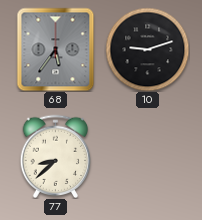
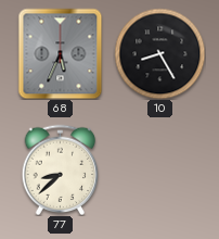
68: 5:36 -> 5:34
10: 9:12 -> 8:25
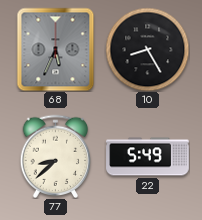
22: none -> 5:49
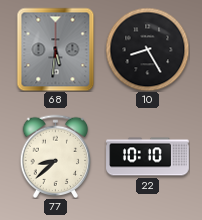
68: 5:34 -> 5:31
22: 5:49 -> 10:10
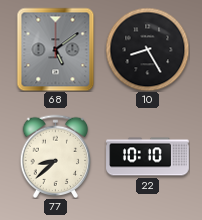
68: 5:31 -> 5:09
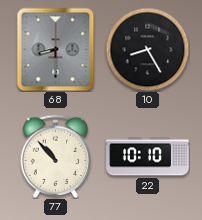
68: 5:09 -> 8:30
77: 8:38 -> 10:53
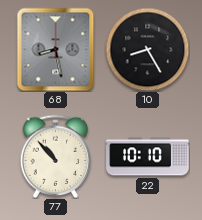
68: 8:30 -> 8:28
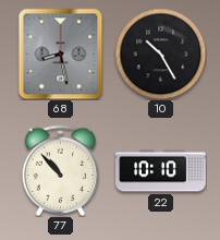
10: 8:25 -> 10:25
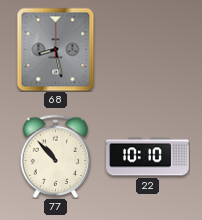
10: 10:25 -> none
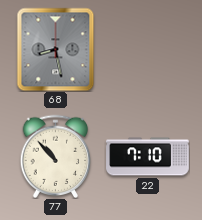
22: 10:10 -> 7:10
